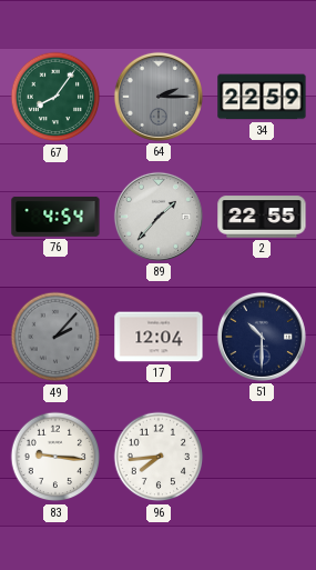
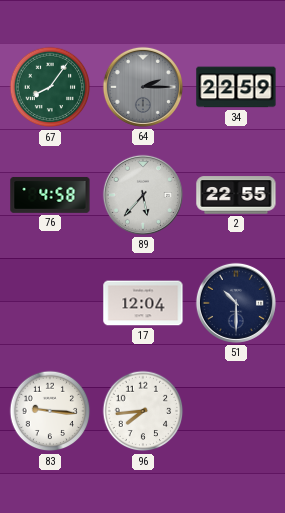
76: 4:54 -> 4:58
89: 1:37 -> 5:37
49: 2:07 -> none
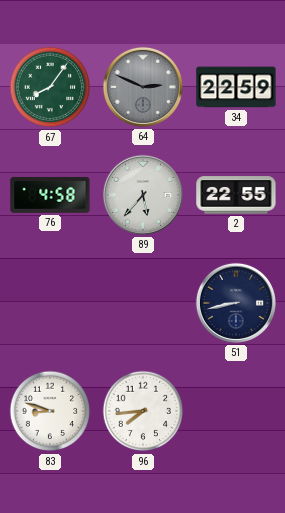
64: 2:15 -> 2:49
17: 12:04 -> none
51: 10:30 -> 8:43
83: 9:16 -> 8:48
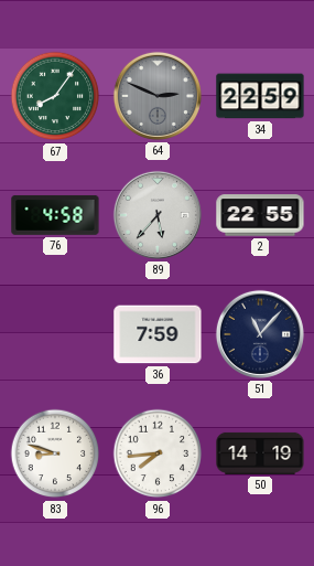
36: none -> 7:59
51: 8:43 -> 11:07
50: none -> 14:19
